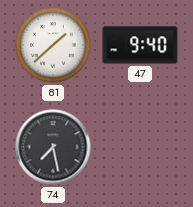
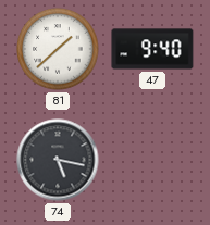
74: 7:28 -> 5:17
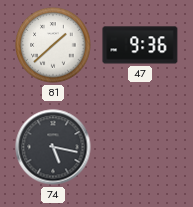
47: 9:40 -> 9:36
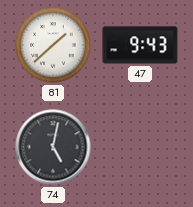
47: 9:36 -> 9:43
74: 5:17 -> 5:02
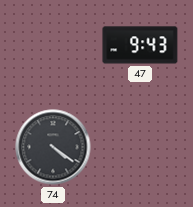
81: 1:38 -> none
74: 5:02 -> 4:21
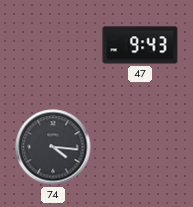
74: 4:21 -> 4:16
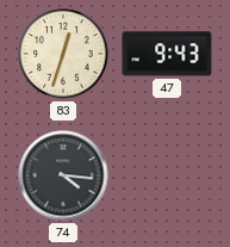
83: none -> 12:33
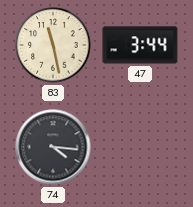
83: 12:33 -> 11:28
47: 9:43 -> 3:44
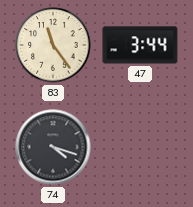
83: 11:28 -> 11:24
74: 4:16 -> 4:18
